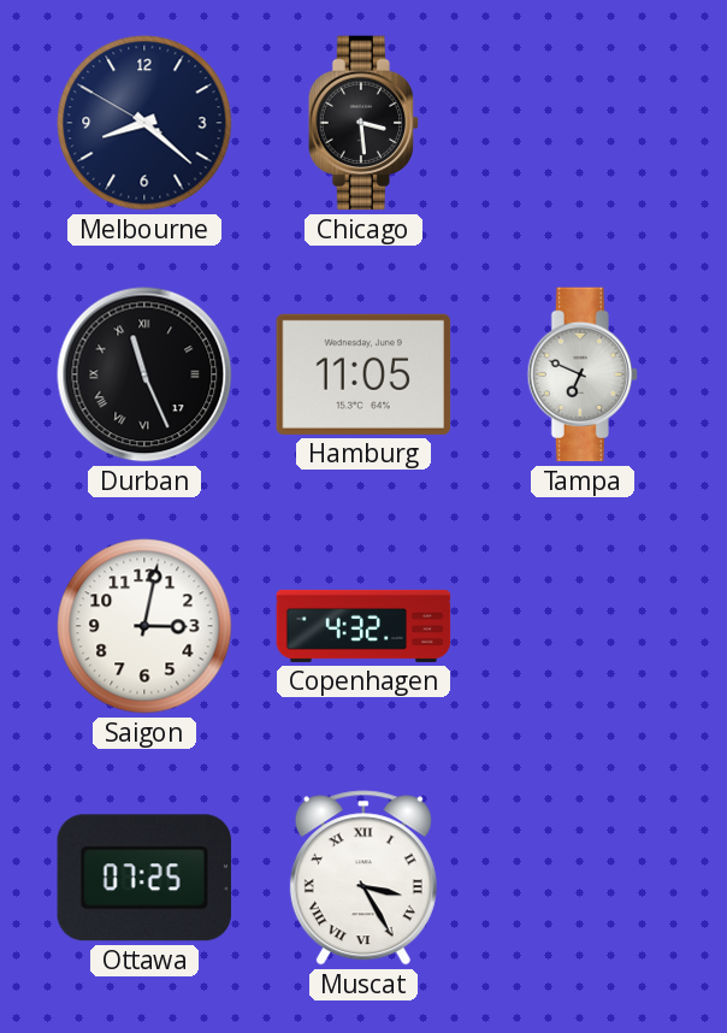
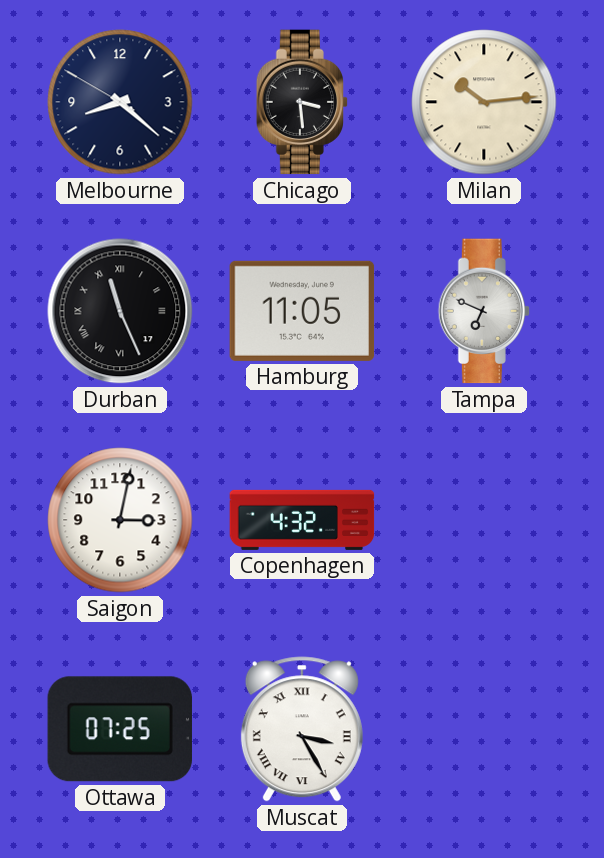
Milan: none -> 10:14
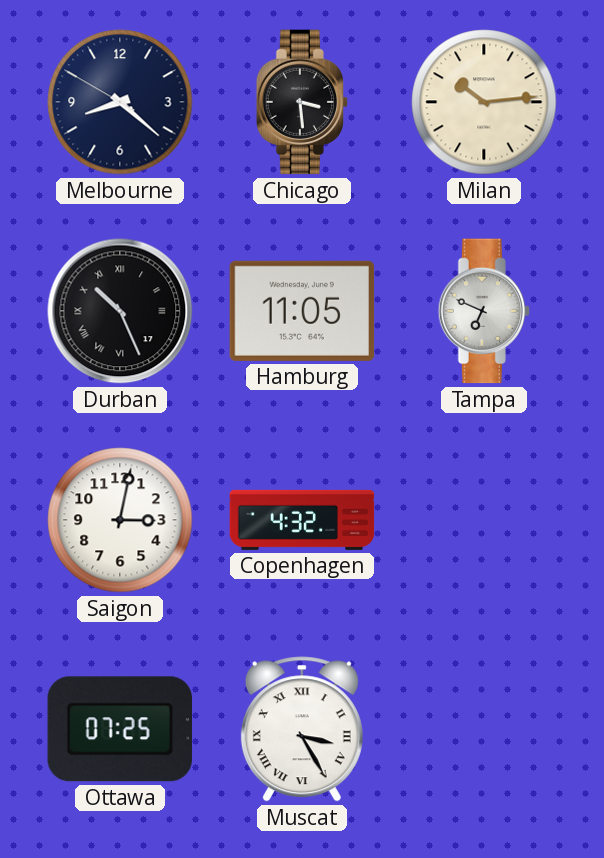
Durban: 11:26 -> 10:26
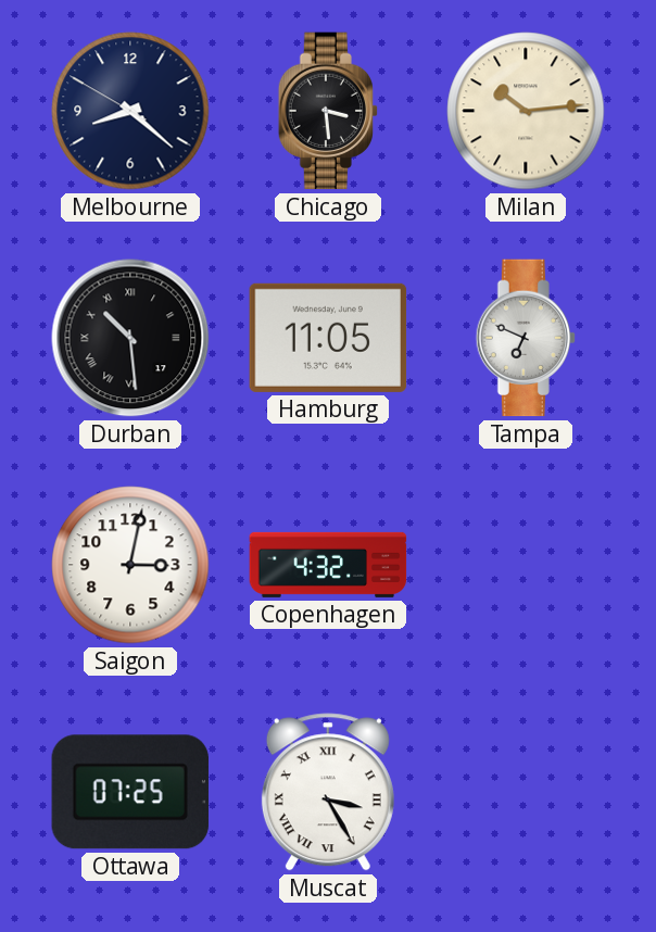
Durban: 10:26 -> 10:29
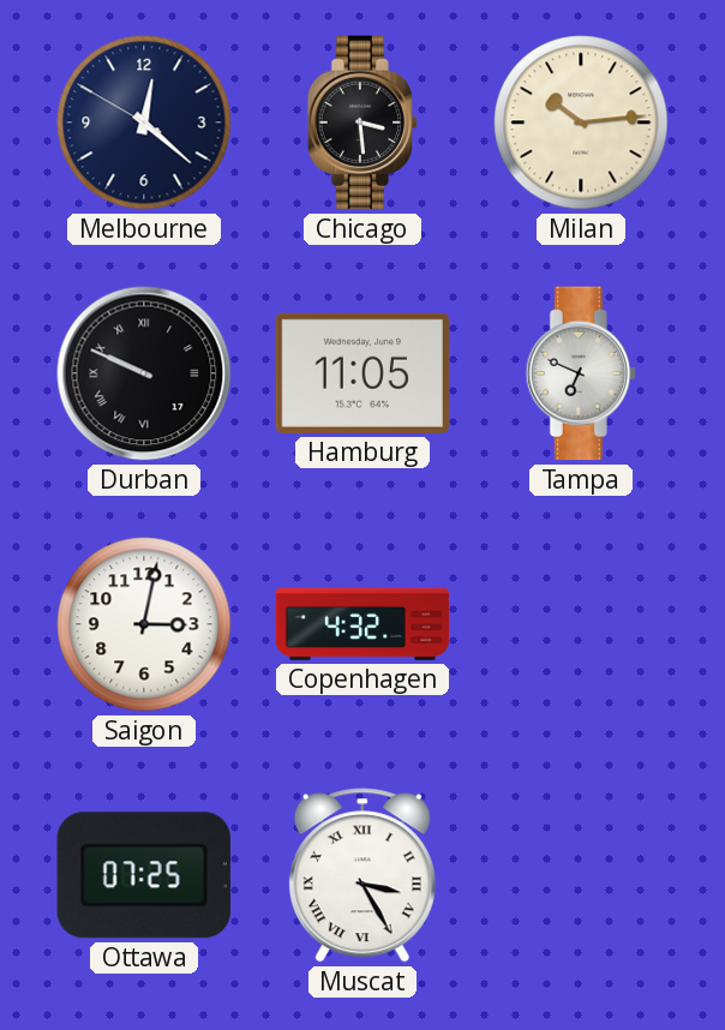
Melbourne: 8:21 -> 12:21
Durban: 10:29 -> 9:49
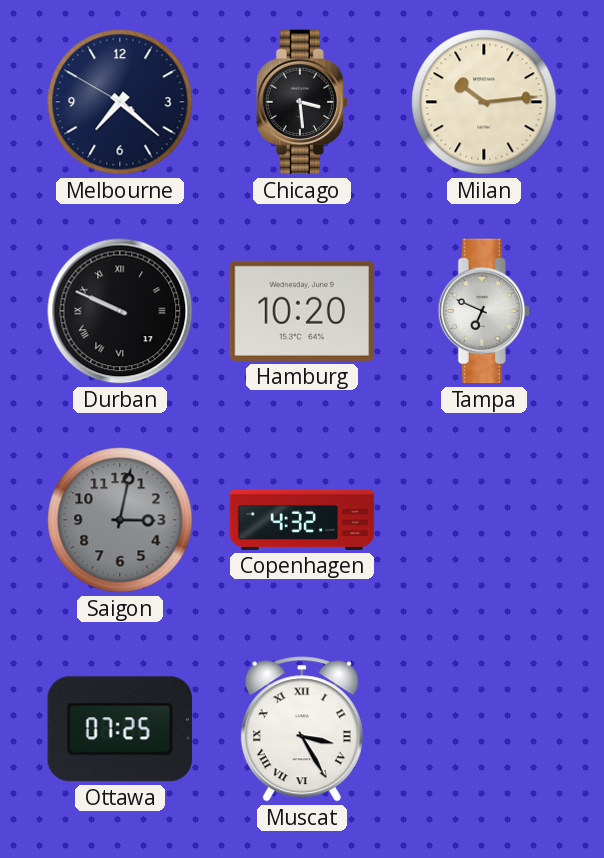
Melbourne: 12:21 -> 7:21
Hamburg: 11:05 -> 10:20
Saigon dial: white -> grey
